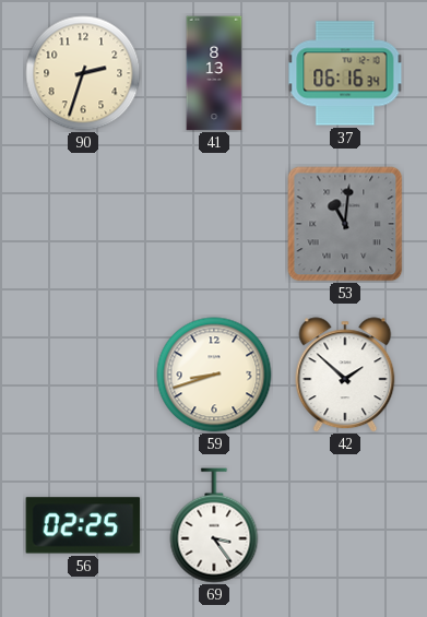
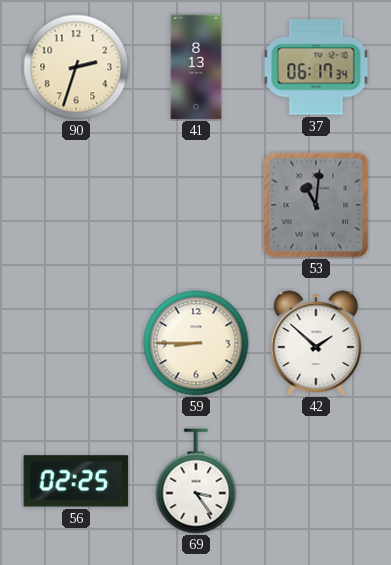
37: 06:16 -> 06:17
59: 8:42 -> 8:45
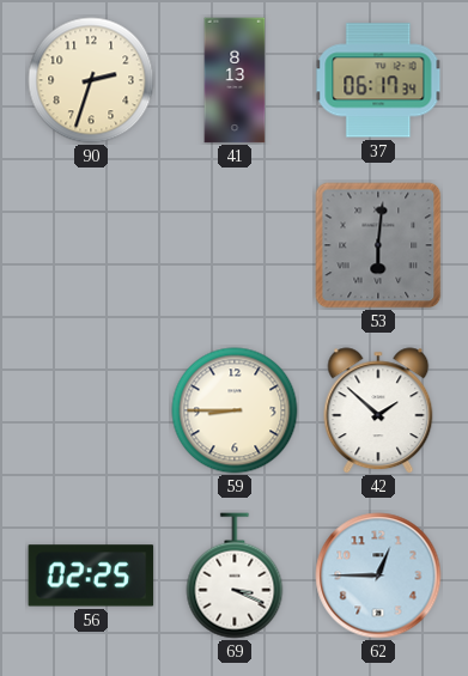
53: 11:01 -> 6:01
69: 3:24 -> 3:19
62: none -> 12:45
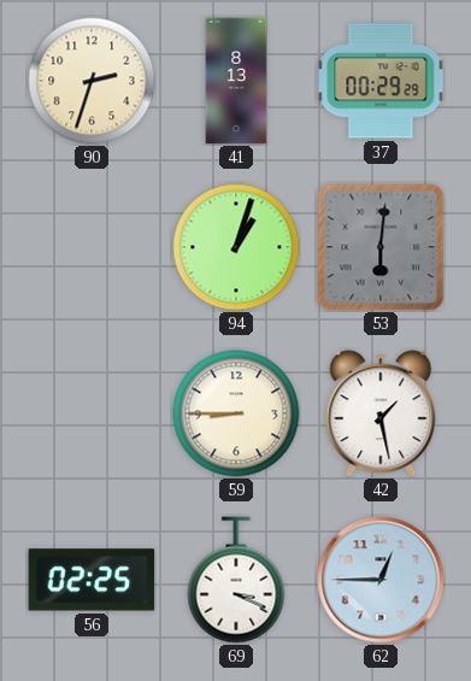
37: 06:17 -> 00:29
94: none -> 1:03
42: 1:52 -> 1:28
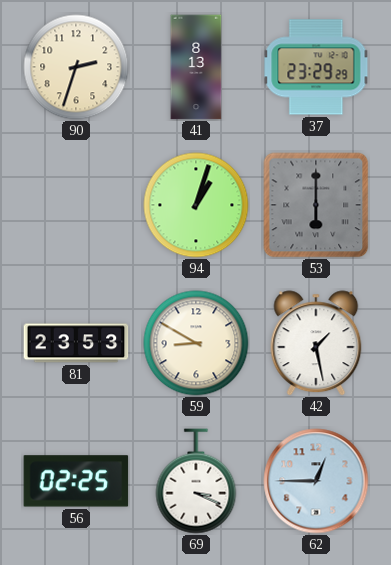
37: 00:29 -> 23:29
53: 6:01 -> 6:00
81: none -> 23:53
59: 8:45 -> 8:50
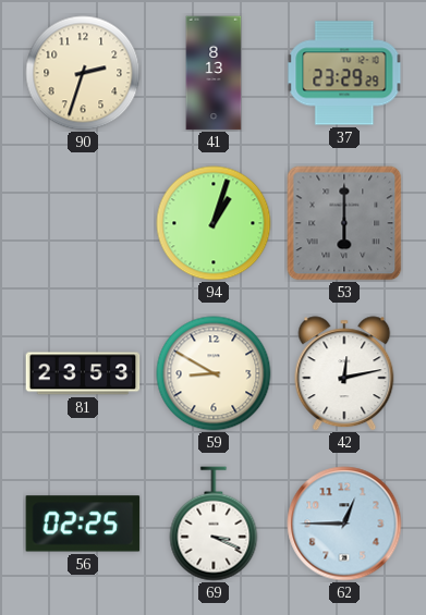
42: 1:28 -> 12:13
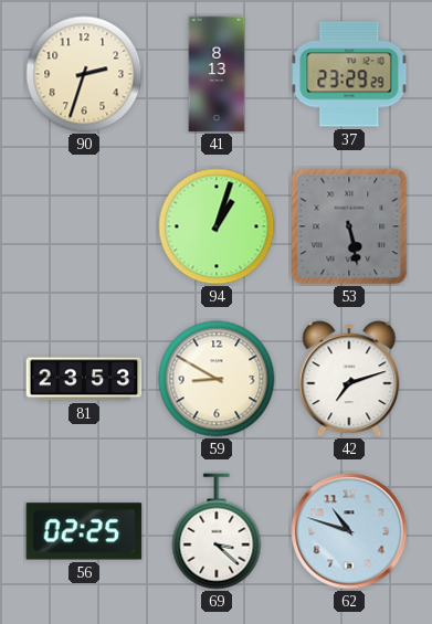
53: 6:00 -> 5:28
42: 12:13 -> 7:12
69: 3:19 -> 3:22
62: 12:45 -> 10:48
